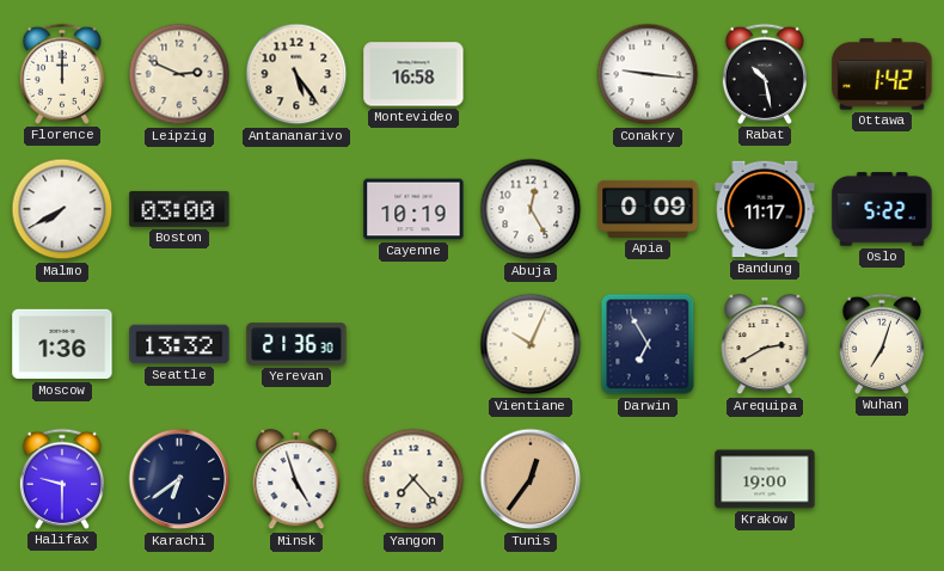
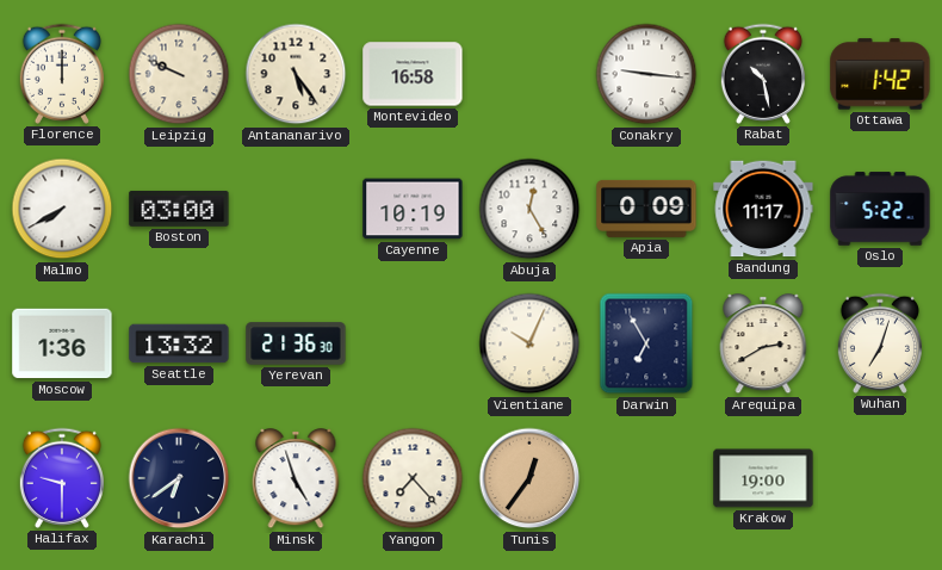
Leipzig: 2:49 -> 9:49
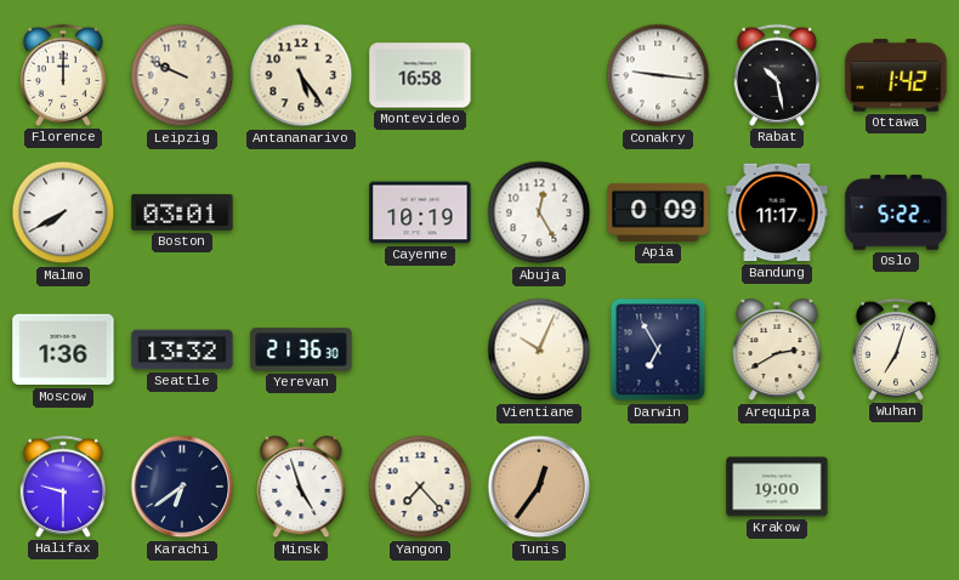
Boston: 03:00 -> 03:01
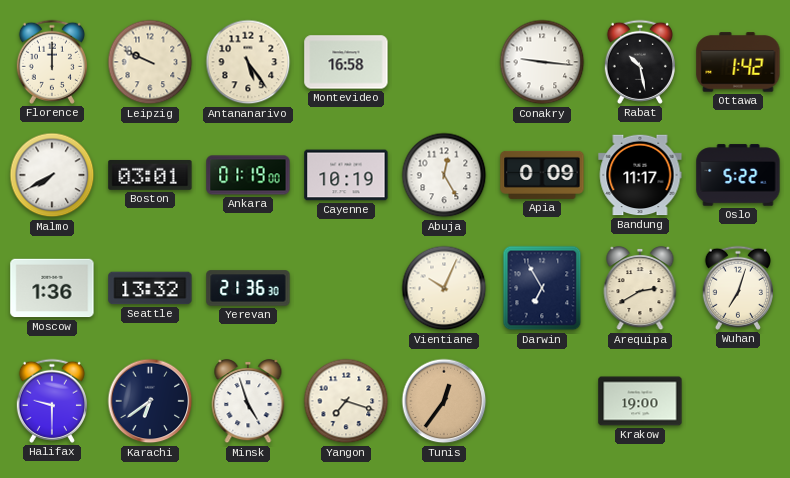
Ankara: none -> 01:19
Yangon: 7:23 -> 7:18
